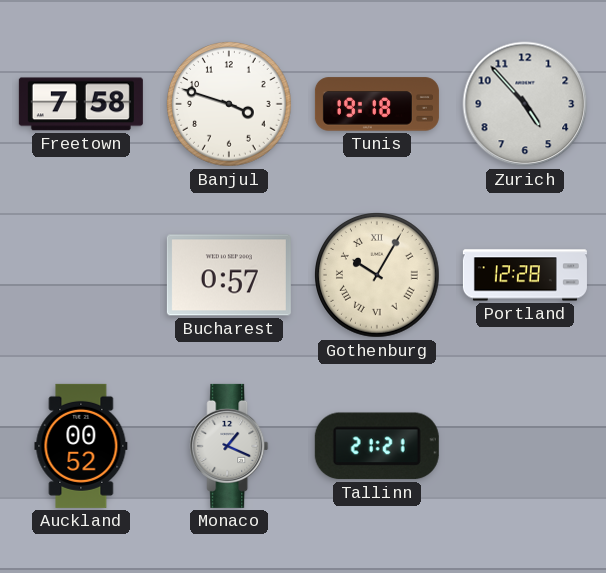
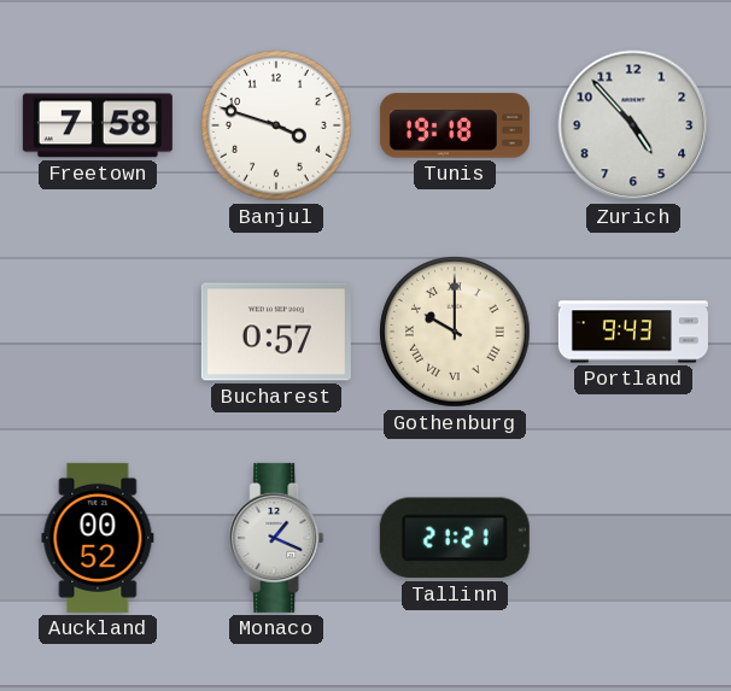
Gothenburg: 10:05 -> 10:00
Portland: 12:28 -> 9:43
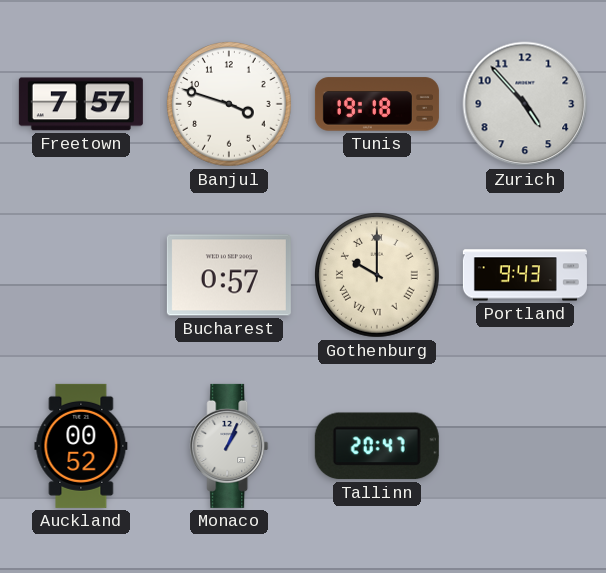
Freetown: 7:58 -> 7:57
Monaco: 1:19 -> 1:04
Tallinn: 21:21 -> 20:47
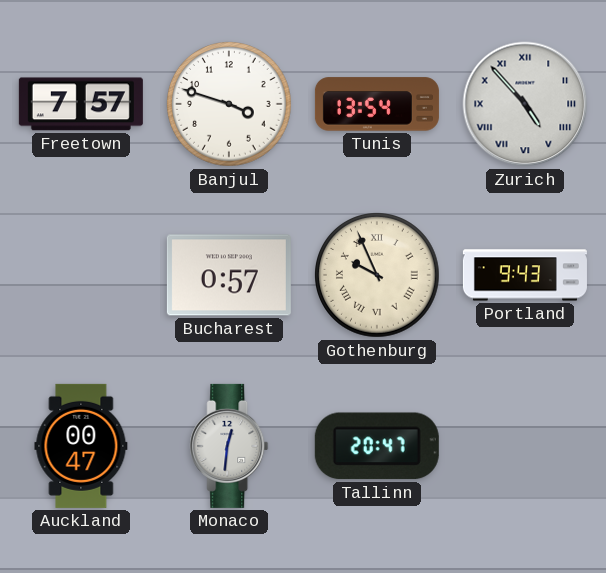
Tunis: 19:18 -> 13:54
Zurich numerals: Arabic -> Roman
Gothenburg: 10:00 -> 9:56
Auckland: 00:52 -> 00:47
Monaco: 1:04 -> 12:31
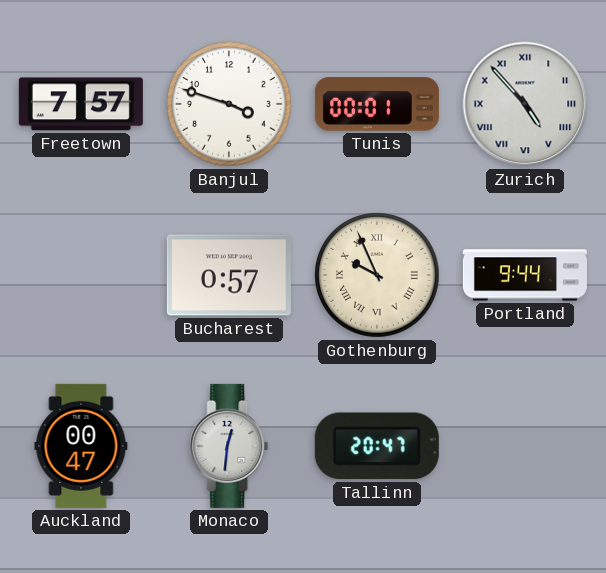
Tunis: 13:54 -> 00:01
Portland: 9:43 -> 9:44
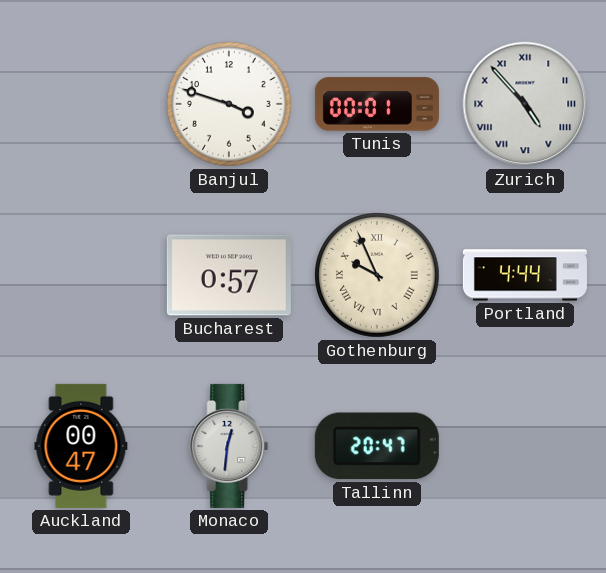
Freetown: 7:57 -> none
Portland: 9:44 -> 4:44
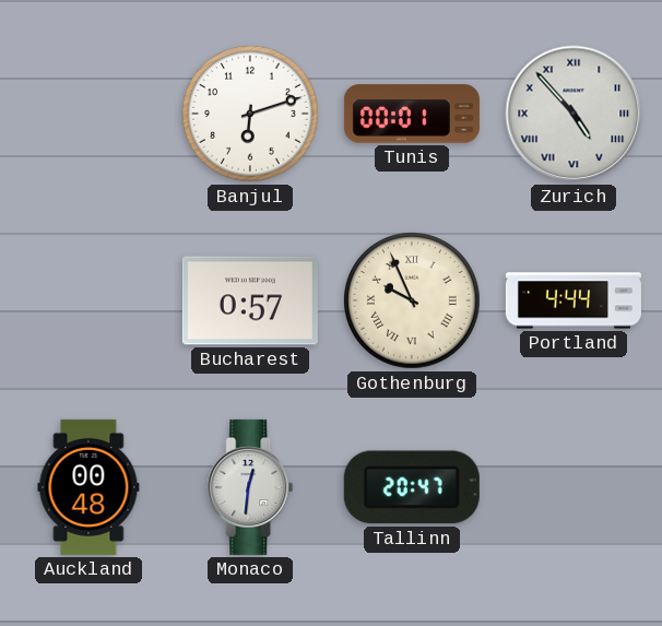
Banjul: 3:48 -> 6:12
Auckland: 00:47 -> 00:48
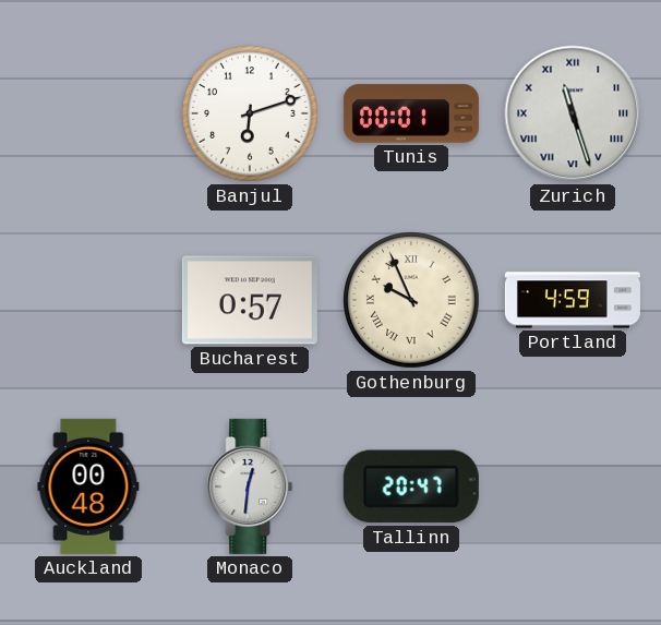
Zurich: 4:53 -> 11:27
Portland: 4:44 -> 4:59
